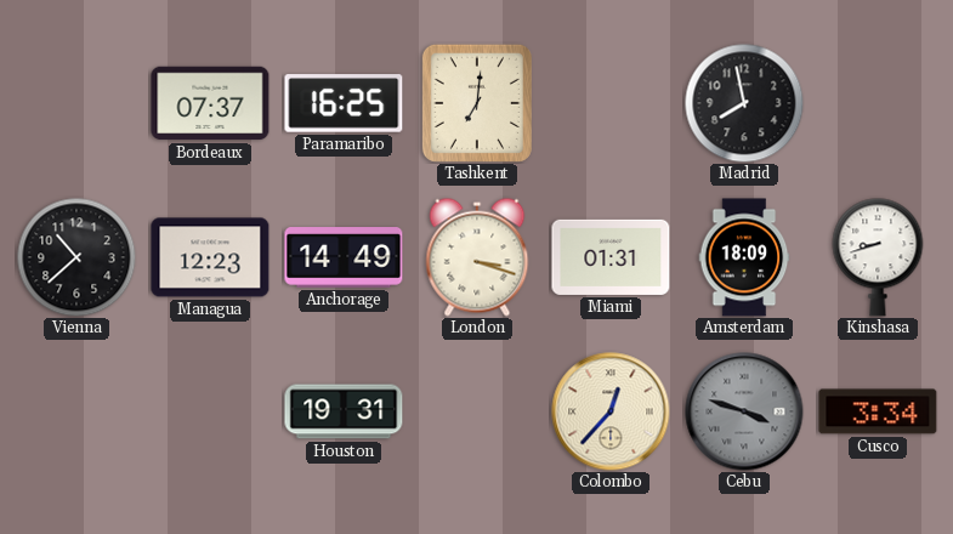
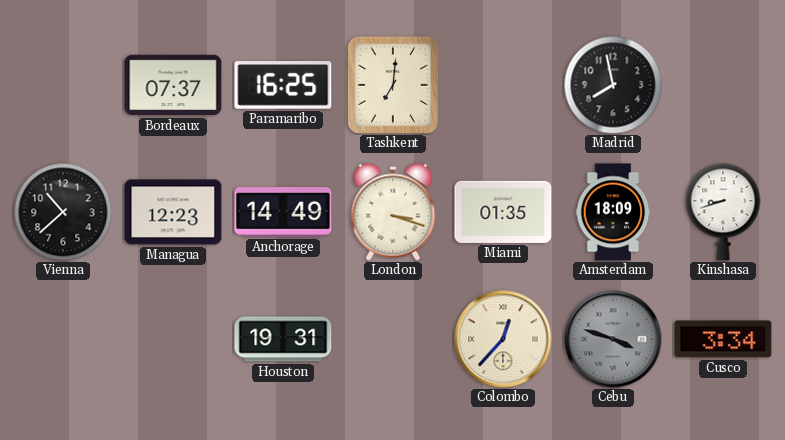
Miami: 01:31 -> 01:35
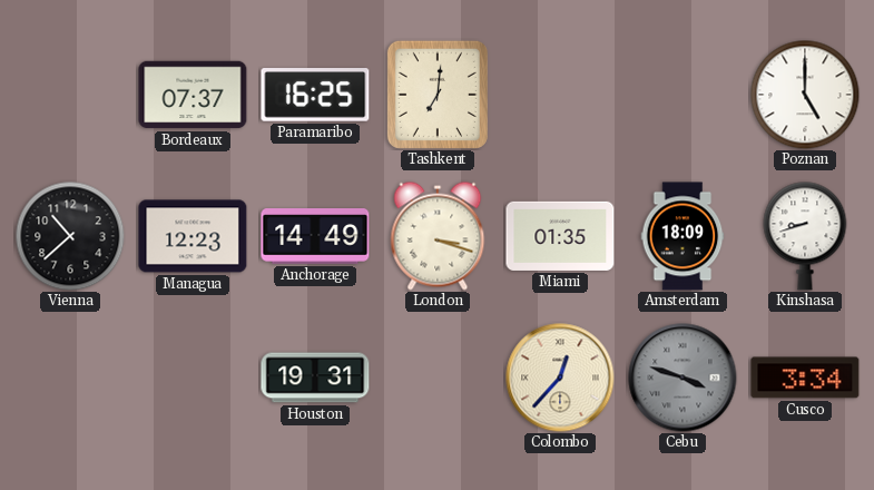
Madrid: 7:58 -> none
Poznan: none -> 5:00
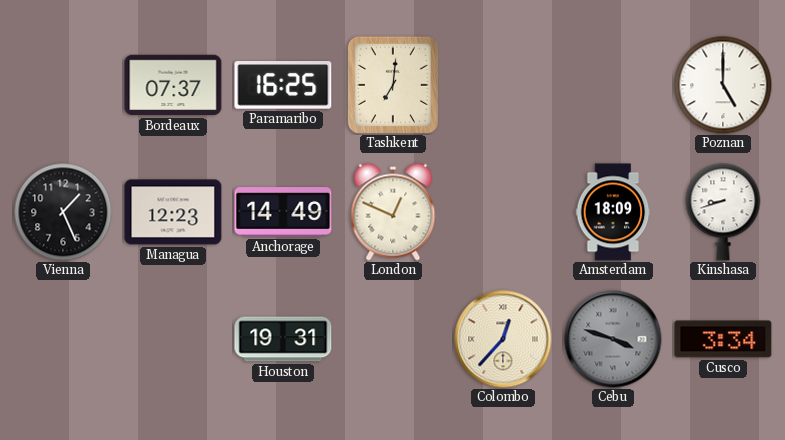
Vienna: 10:38 -> 1:26
London: 3:18 -> 12:49
Miami: 01:35 -> none
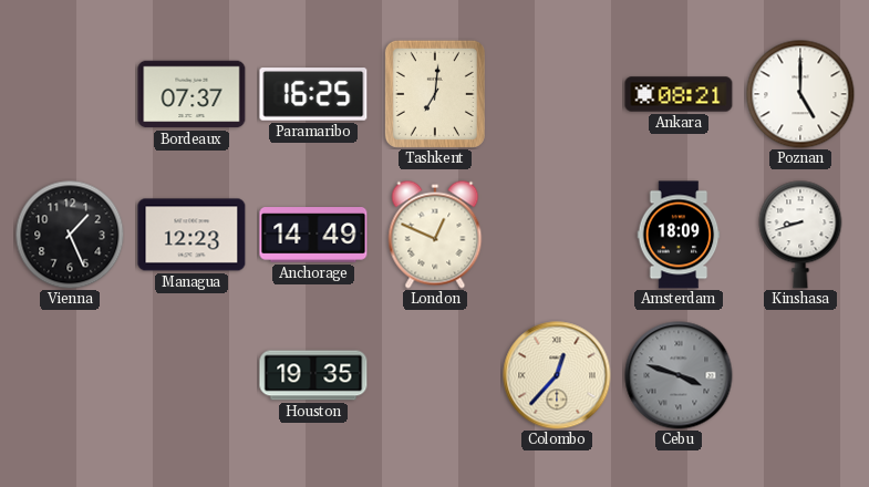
Ankara: none -> 08:21
Houston: 19:31 -> 19:35
Cusco: 3:34 -> none
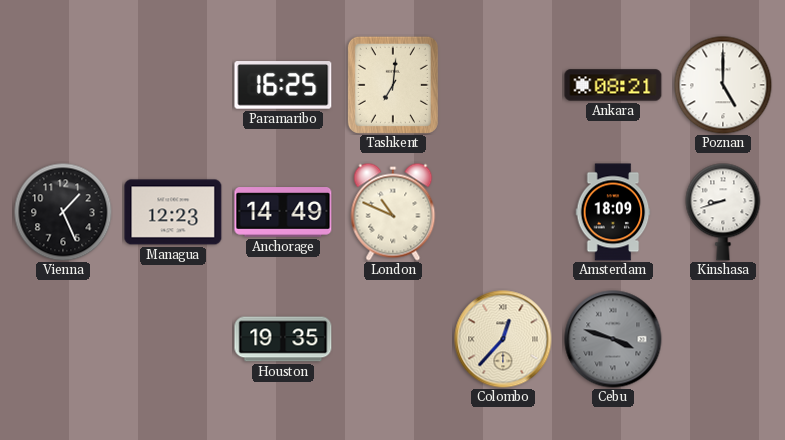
Bordeaux: 07:37 -> none
London: 12:49 -> 10:49
